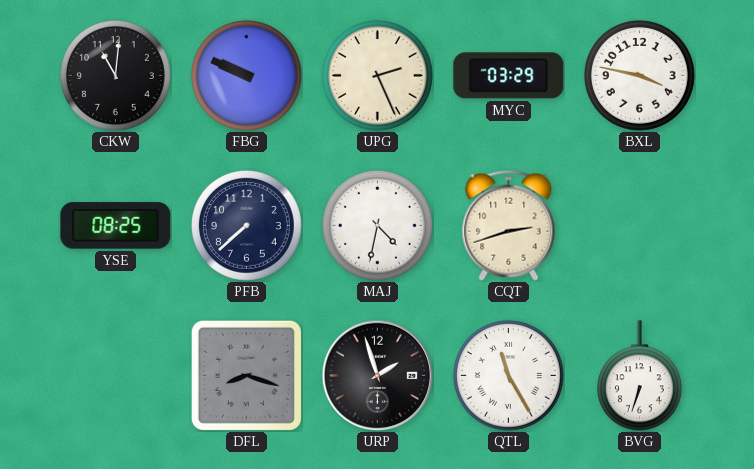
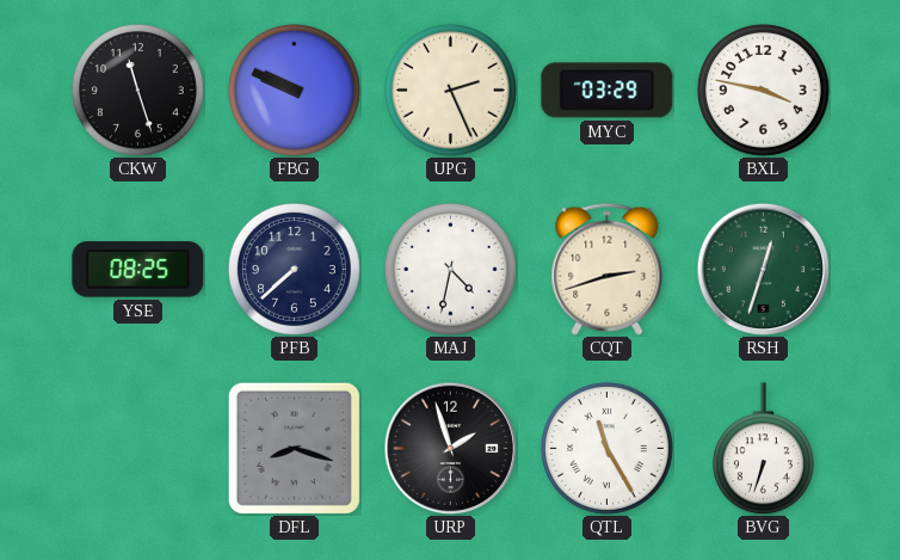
CKW: 11:01 -> 11:27
RSH: none -> 12:33
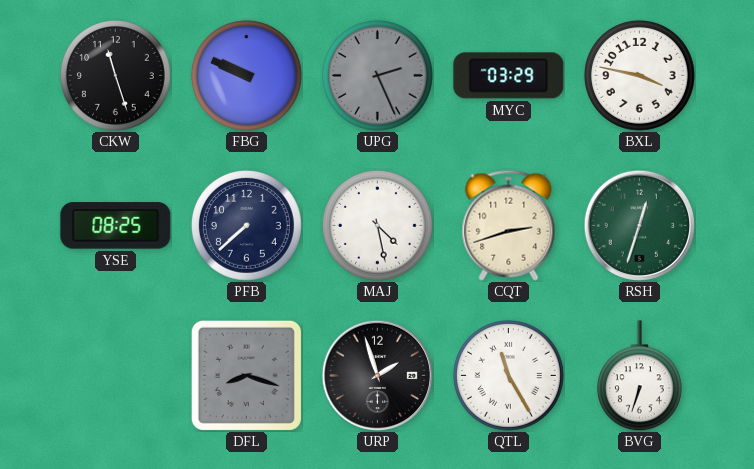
UPG dial: cream -> grey
MAJ: 4:32 -> 4:28
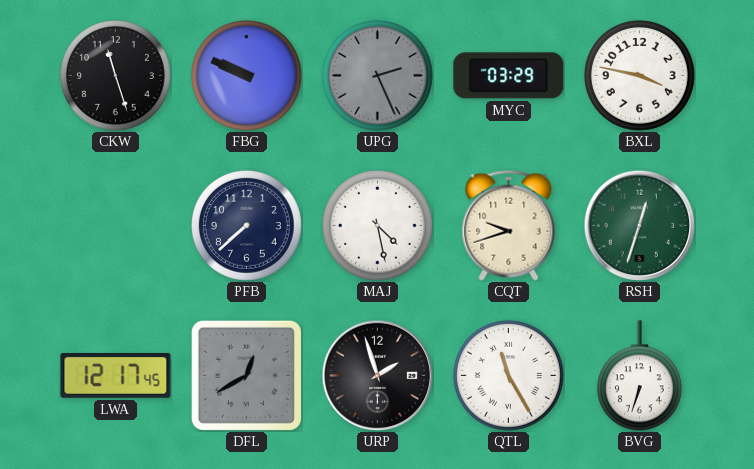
YSE: 08:25 -> none
CQT: 2:42 -> 9:42
LWA: none -> 12:17
DFL: 8:18 -> 12:40
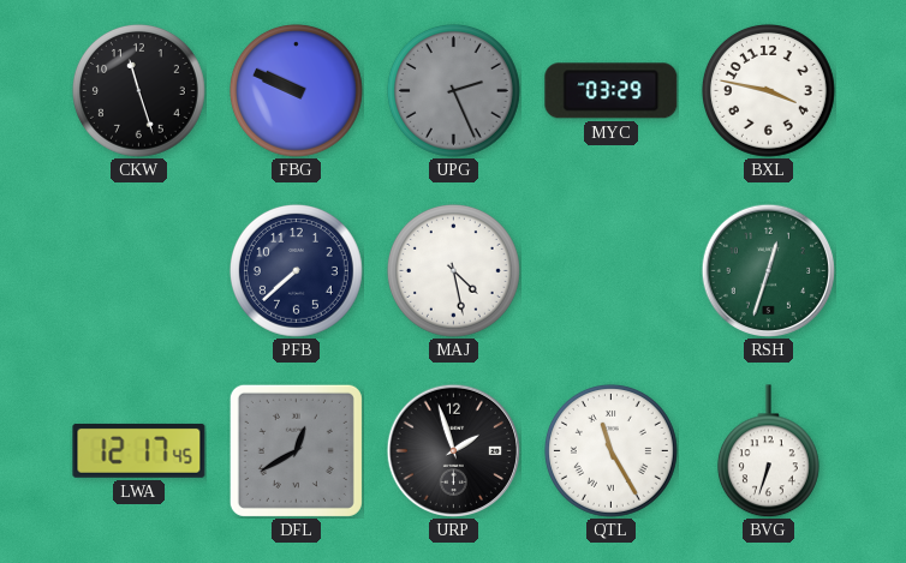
CQT: 9:42 -> none
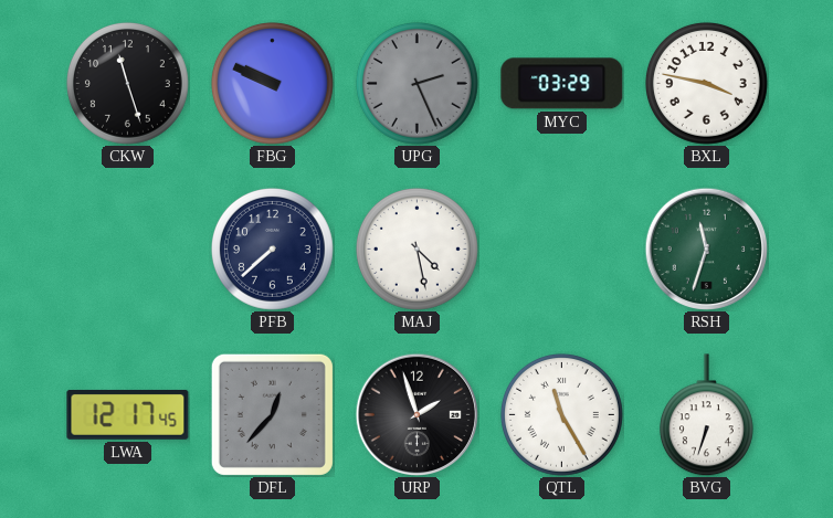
RSH: 12:33 -> 11:33
DFL: 12:40 -> 12:37
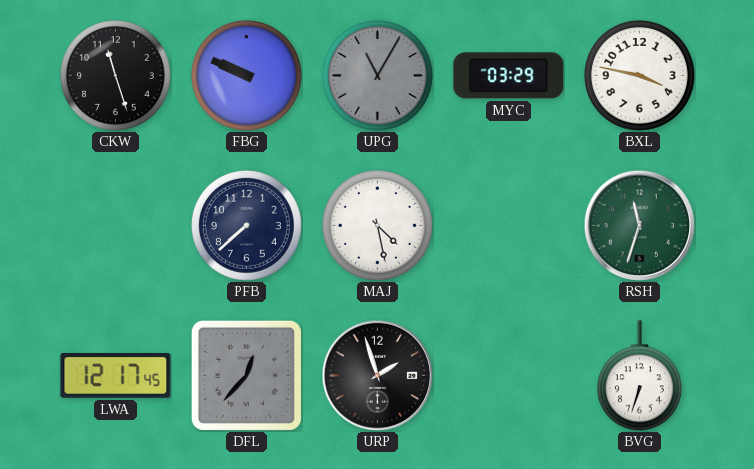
UPG: 2:26 -> 11:05
QTL: 11:25 -> none
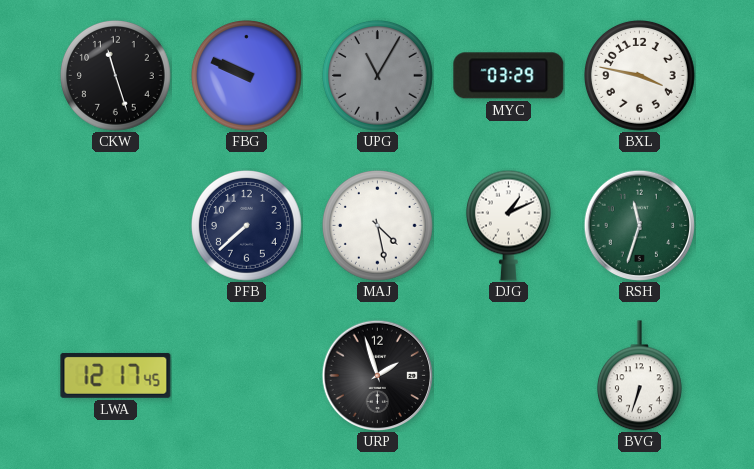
DJG: none -> 1:11
DFL: 12:37 -> none
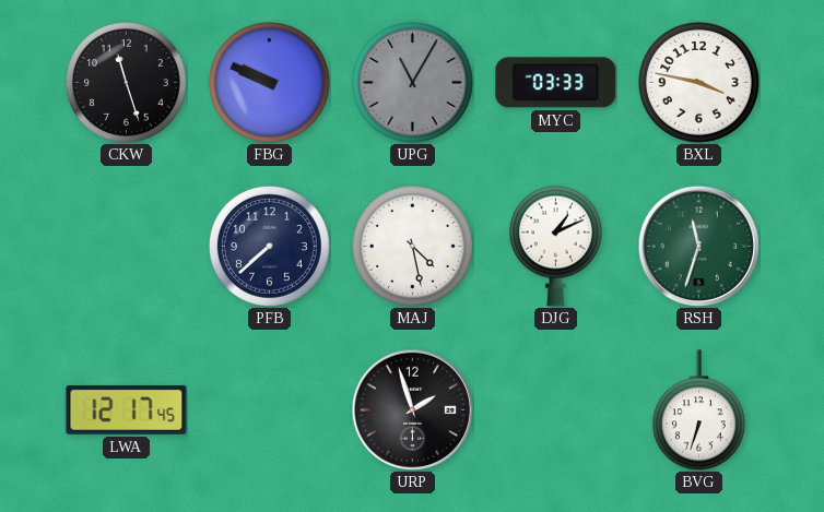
MYC: 03:29 -> 03:33
